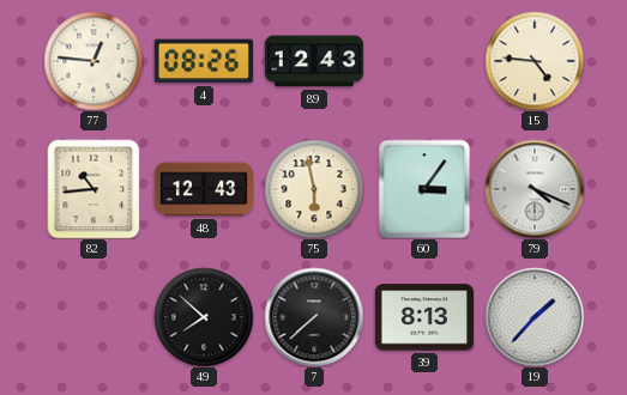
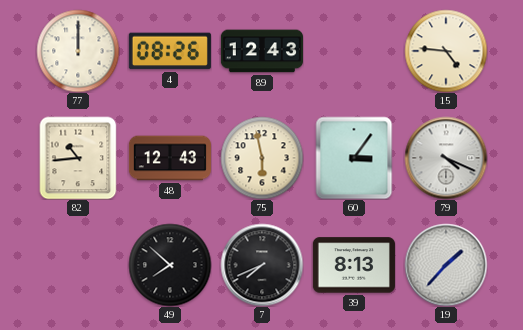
77: 12:46 -> 12:00
7: 7:38 -> 7:41
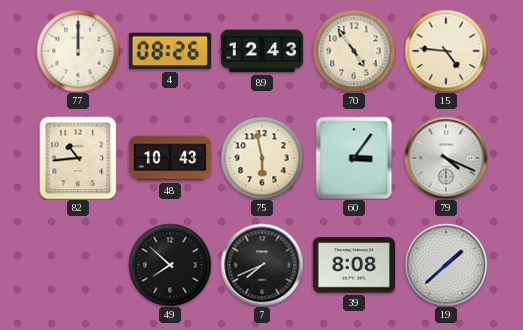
70: none -> 4:54
48: 12:43 -> 10:43
39: 8:13 -> 8:08
19: 1:37 -> 1:38
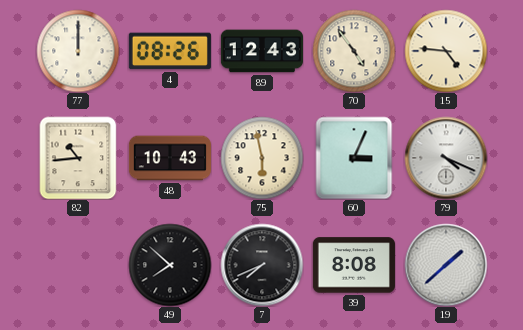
60: 3:06 -> 3:04
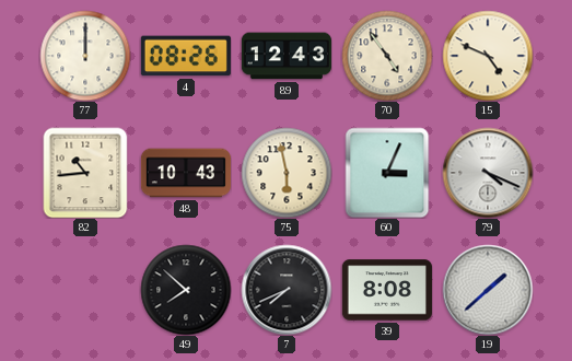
15: 4:46 -> 4:49
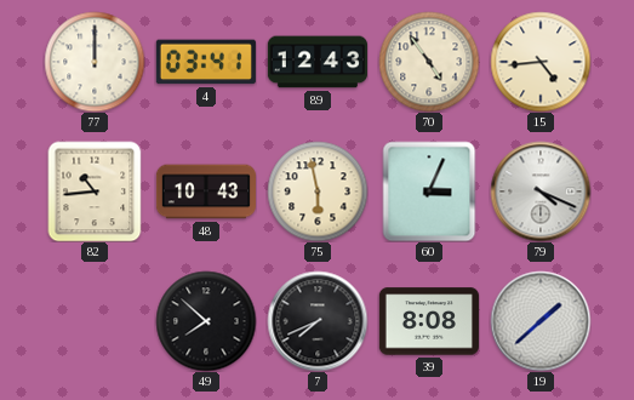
4: 08:26 -> 03:41
15: 4:49 -> 4:44
